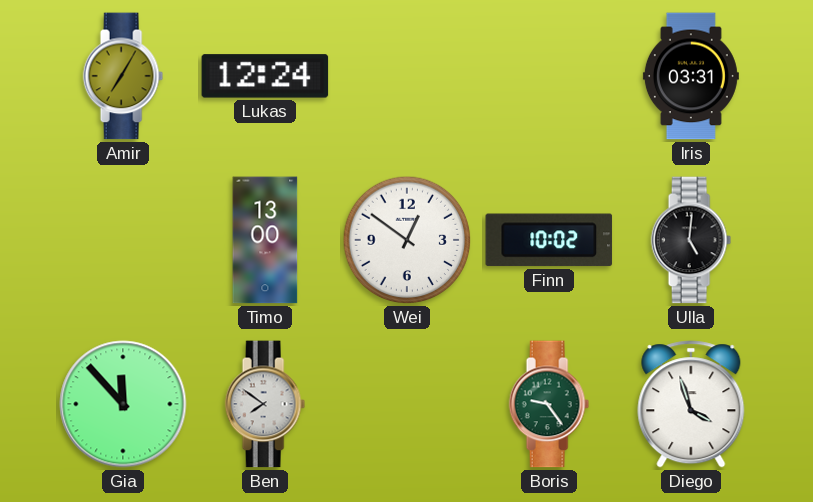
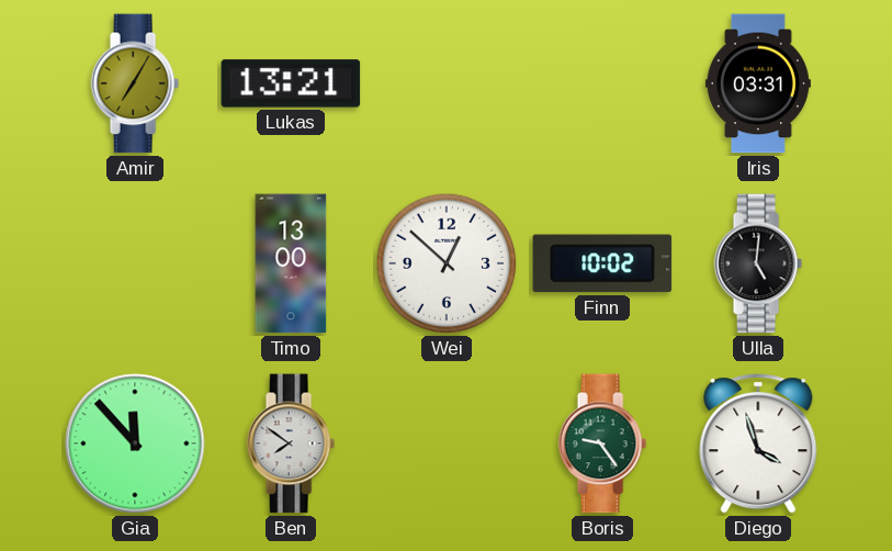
Lukas: 12:24 -> 13:21
Wei: 12:51 -> 12:52
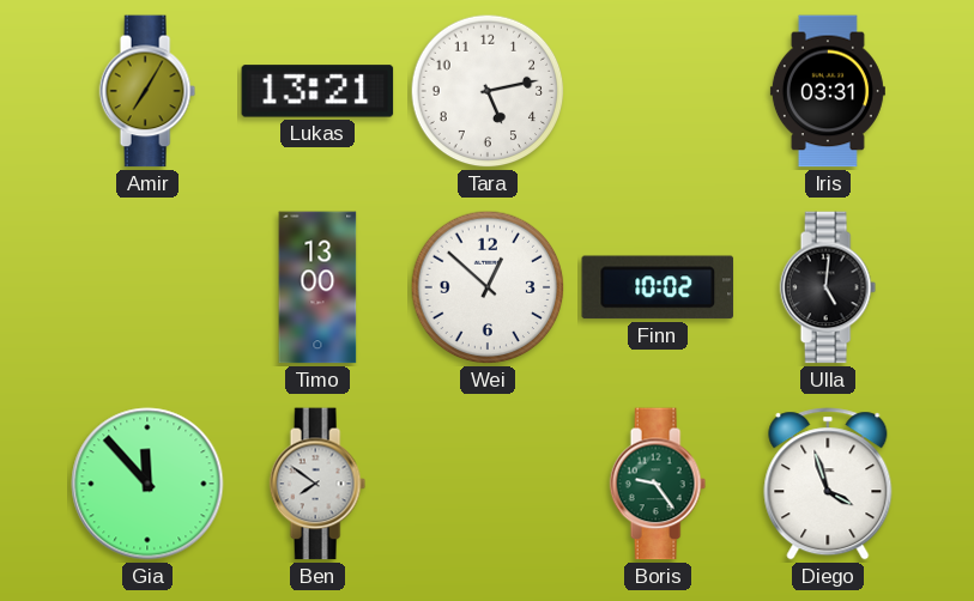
Tara: none -> 5:13
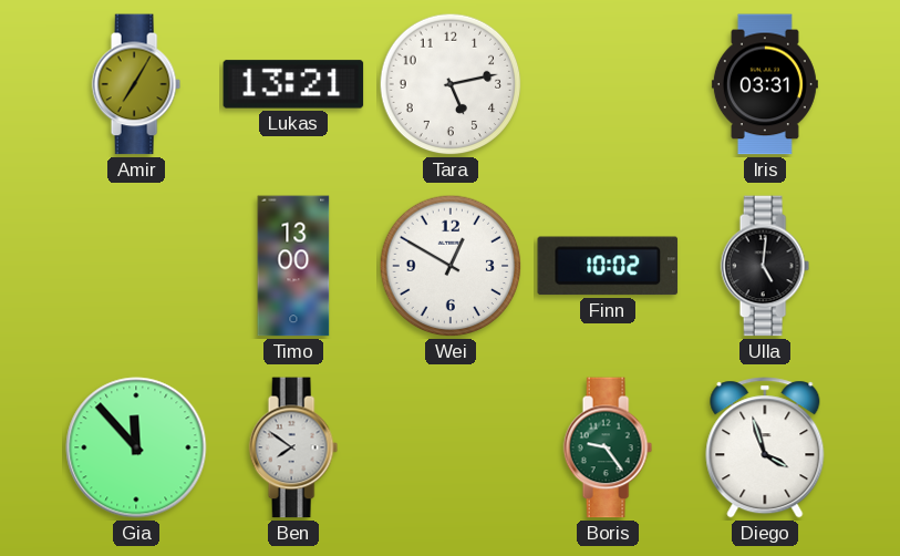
Wei: 12:52 -> 12:50
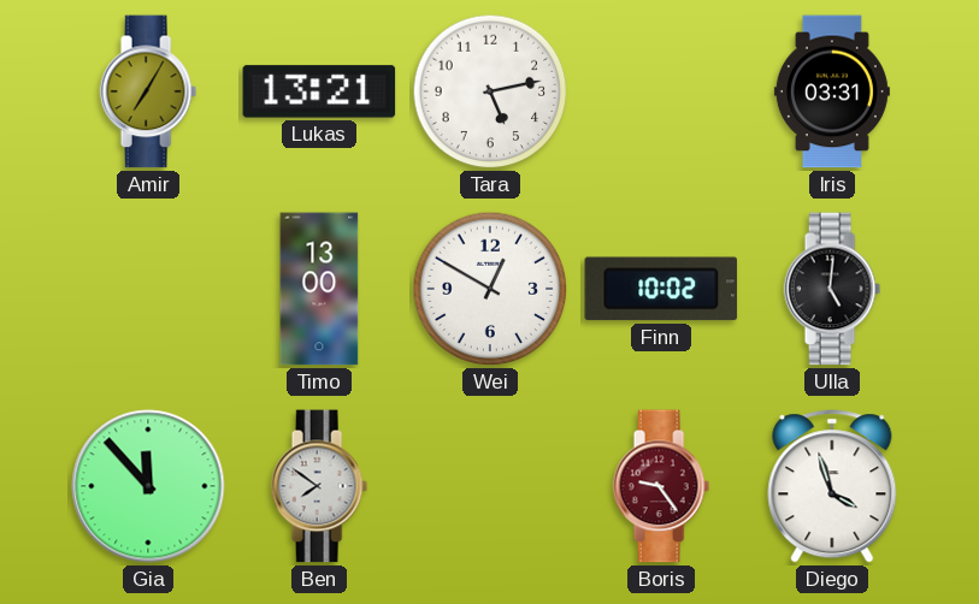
Boris dial: green -> burgundy
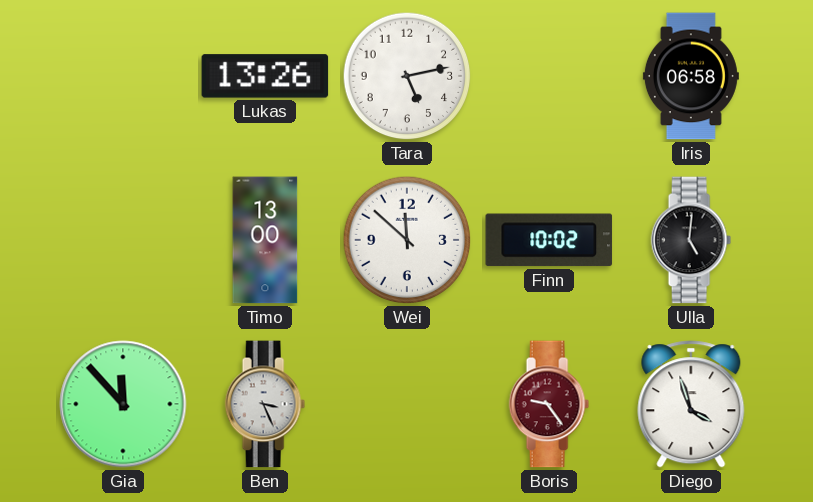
Amir: 7:05 -> none
Lukas: 13:21 -> 13:26
Iris: 03:31 -> 06:58
Wei: 12:50 -> 11:52
Ben: 7:51 -> 3:26
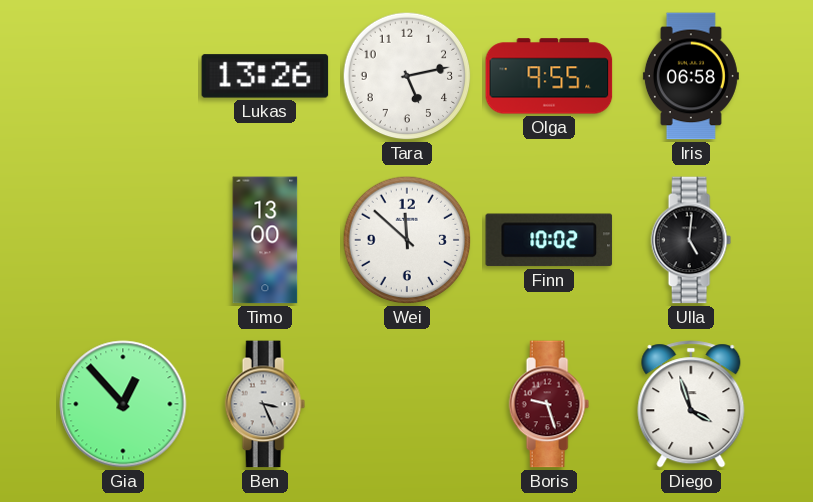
Olga: none -> 9:55
Gia: 11:53 -> 12:53
Boris: 9:24 -> 9:27
